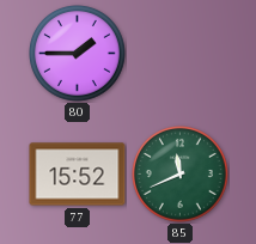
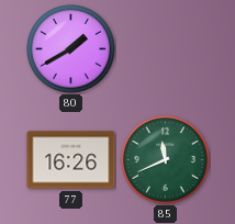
80: 1:45 -> 1:40
77: 15:52 -> 16:26
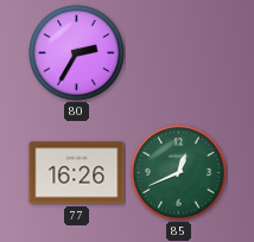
80: 1:40 -> 2:35
85: 11:41 -> 12:41
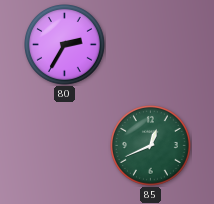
77: 16:26 -> none
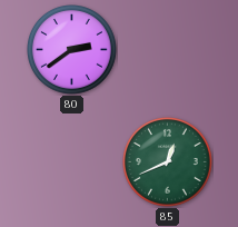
80: 2:35 -> 2:39
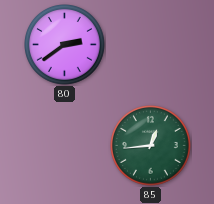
85: 12:41 -> 12:44
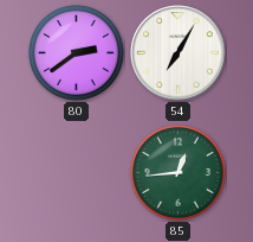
54: none -> 7:05
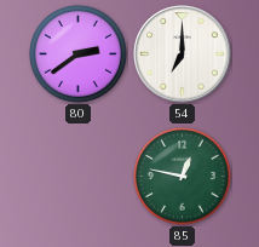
54: 7:05 -> 7:00
85: 12:44 -> 12:47
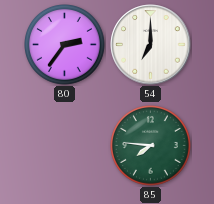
80: 2:39 -> 2:36
85: 12:47 -> 7:46
